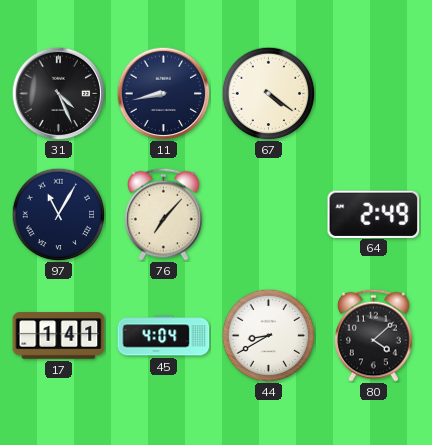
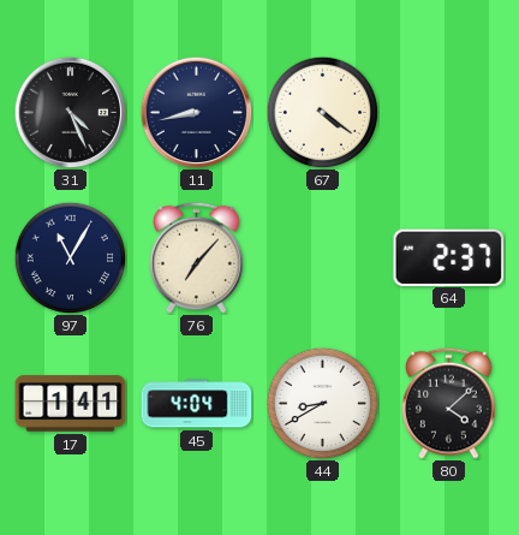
64: 2:49 -> 2:37
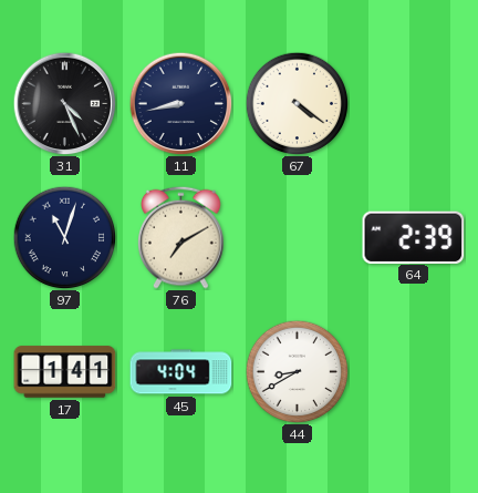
97: 11:05 -> 11:03
76: 7:07 -> 7:10
64: 2:37 -> 2:39
80: 4:08 -> none
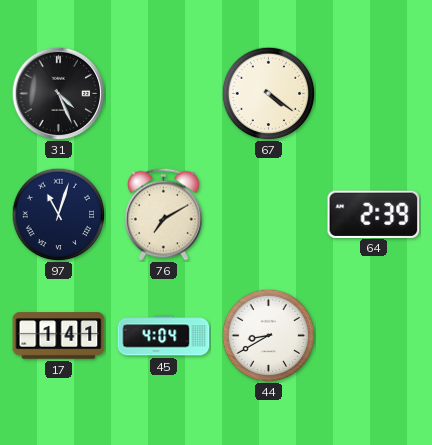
11: 8:43 -> none
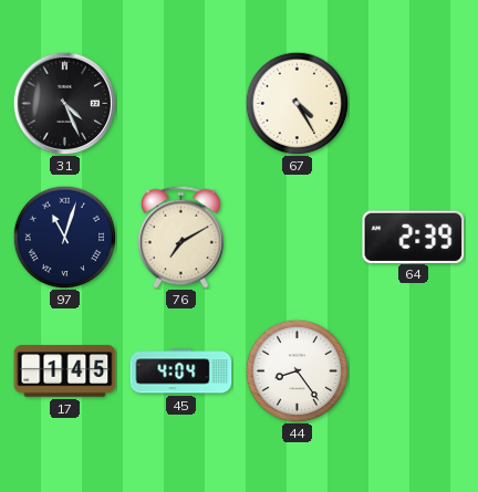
67: 4:21 -> 4:25
17: 1:41 -> 1:45
44: 8:40 -> 8:24
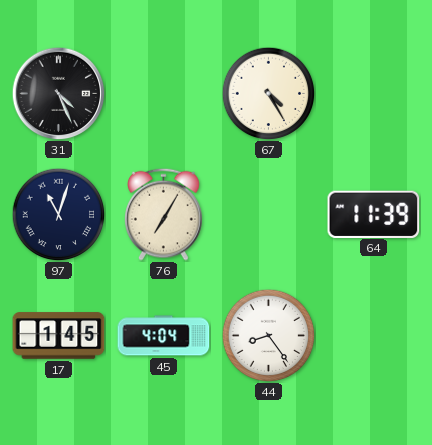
76: 7:10 -> 7:05
64: 2:39 -> 11:39
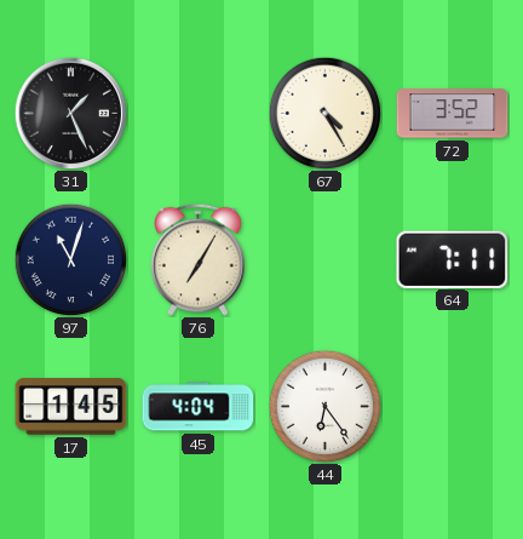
31: 4:26 -> 1:26
72: none -> 3:52
64: 11:39 -> 7:11
44: 8:24 -> 6:24
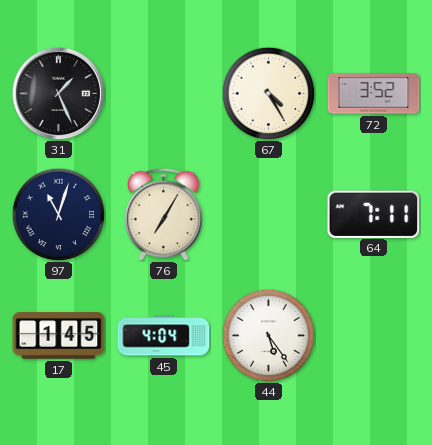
44: 6:24 -> 5:24
